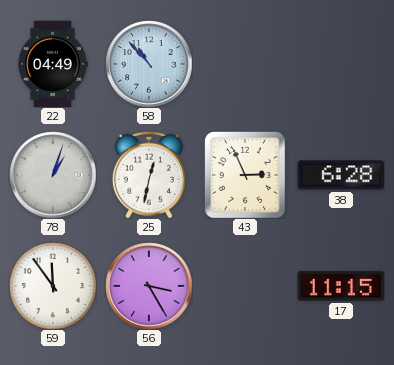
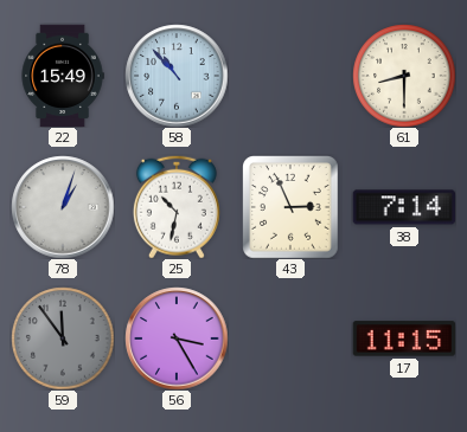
22: 04:49 -> 15:49
61: none -> 8:30
25: 12:32 -> 10:32
38: 6:28 -> 7:14
59 dial: white -> grey
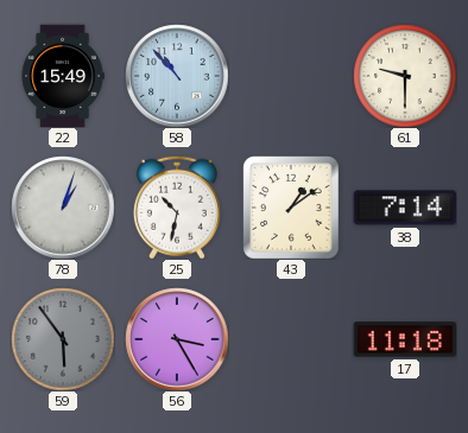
61: 8:30 -> 9:30
43: 2:56 -> 1:09
59: 11:54 -> 5:54
17: 11:15 -> 11:18
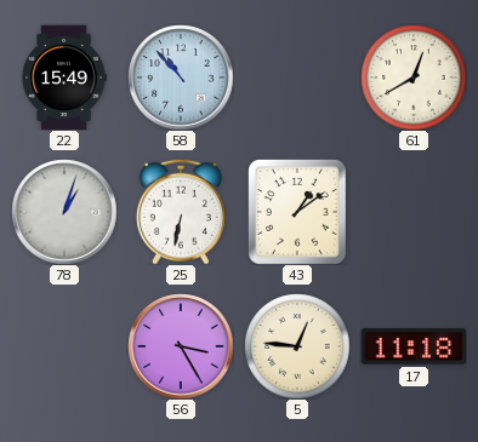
61: 9:30 -> 12:40
25: 10:32 -> 6:32
38: 7:14 -> none
59: 5:54 -> none
5: none -> 12:46
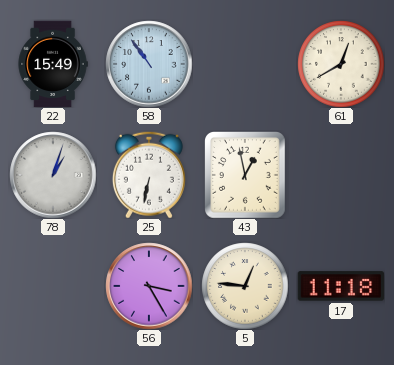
58: 10:53 -> 10:54
43: 1:09 -> 12:58
